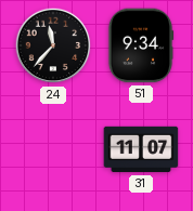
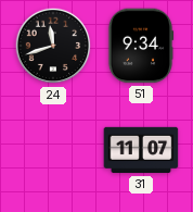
24: 11:37 -> 11:42
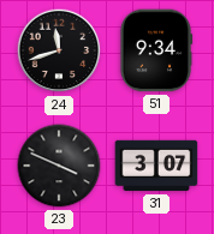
23: none -> 3:49
31: 11:07 -> 3:07
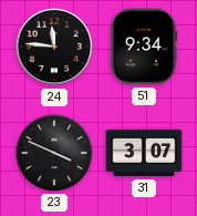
24: 11:42 -> 11:46
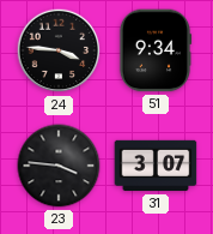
24: 11:46 -> 3:46
23: 3:49 -> 3:46
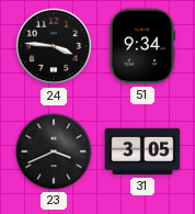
23: 3:46 -> 3:41
31: 3:07 -> 3:05
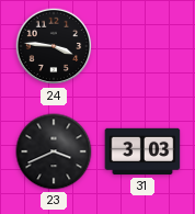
51: 9:34 -> none
31: 3:05 -> 3:03
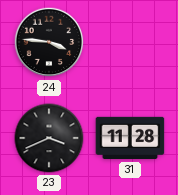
31: 3:03 -> 11:28
